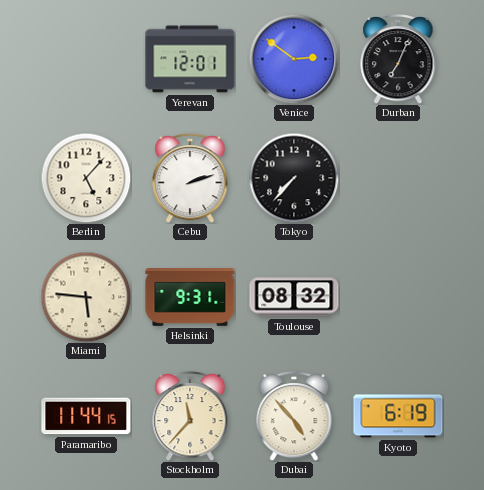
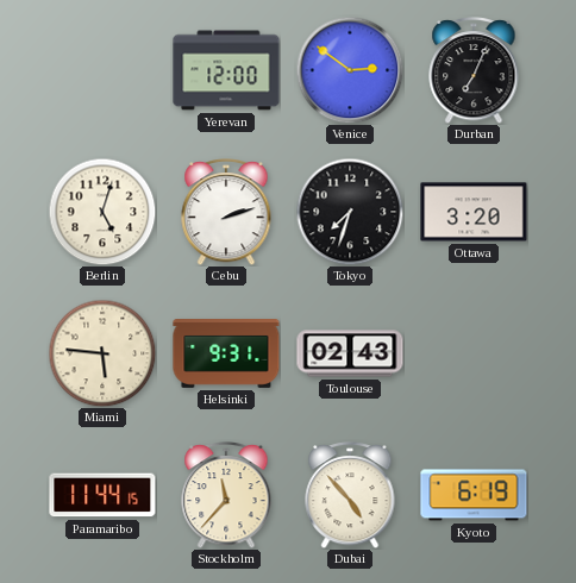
Yerevan: 12:01 -> 12:00
Berlin: 5:07 -> 5:03
Tokyo: 7:37 -> 7:33
Ottawa: none -> 3:20
Toulouse: 08:32 -> 02:43
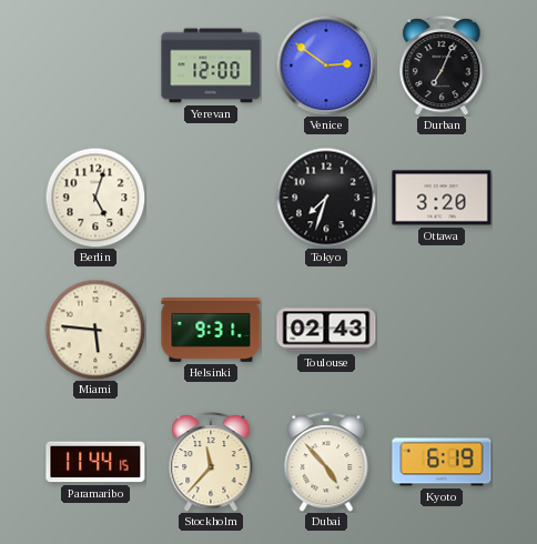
Cebu: 2:12 -> none
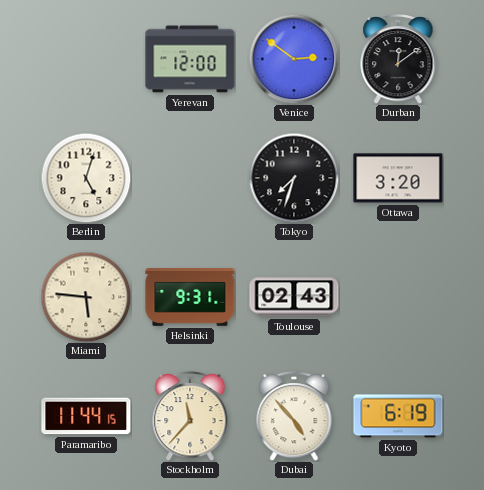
Durban: 7:04 -> 12:09
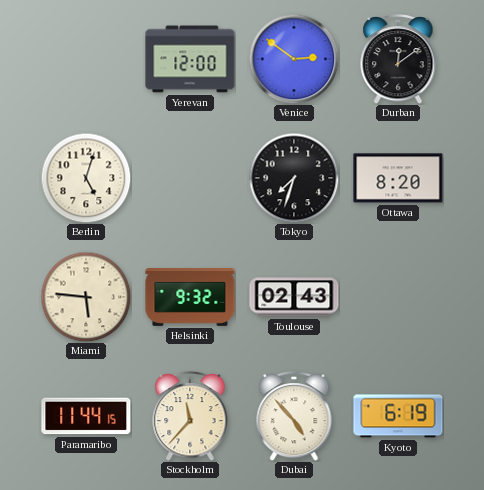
Ottawa: 3:20 -> 8:20
Helsinki: 9:31 -> 9:32
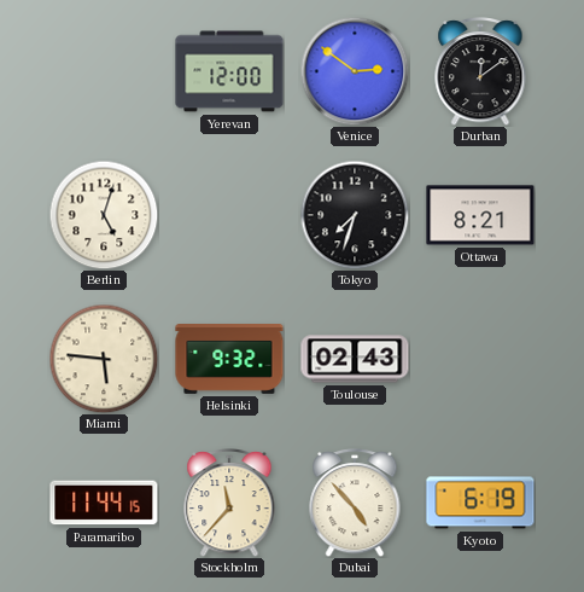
Ottawa: 8:20 -> 8:21
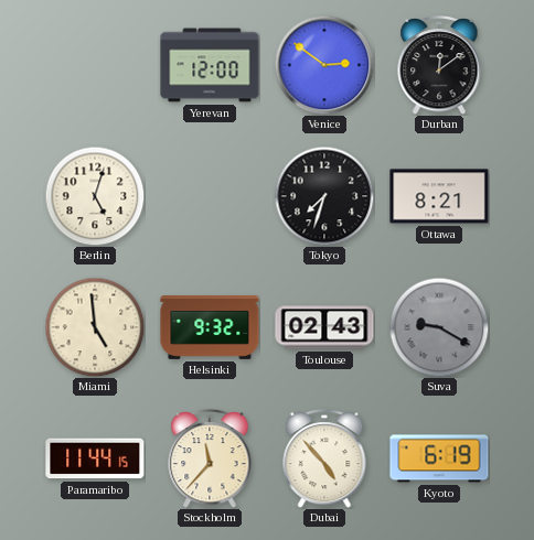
Miami: 5:46 -> 4:59
Suva: none -> 9:20
